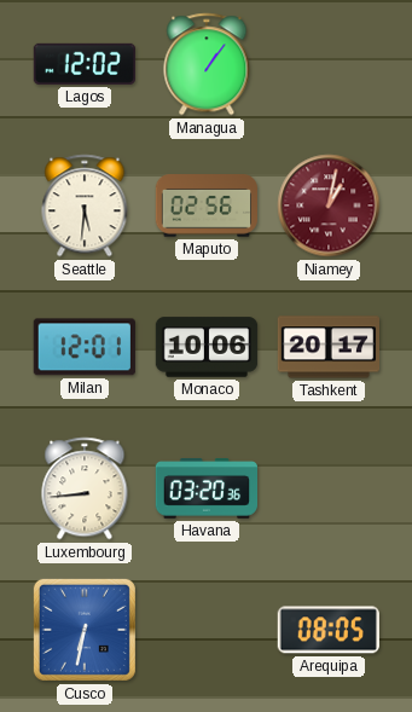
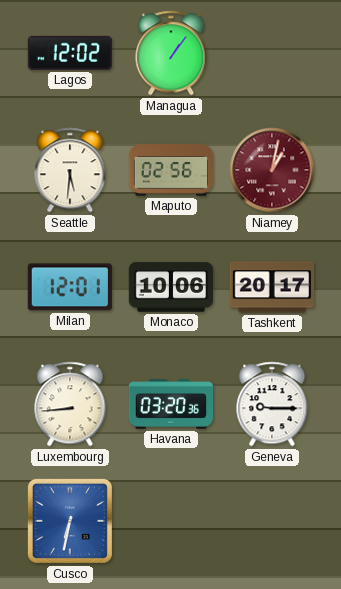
Geneva: none -> 9:15
Arequipa: 08:05 -> none
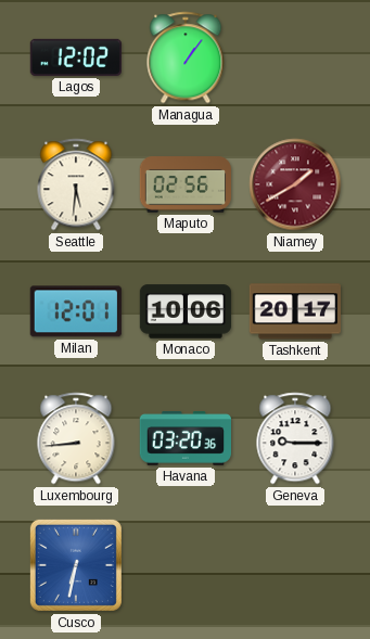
Niamey: 1:02 -> 1:40
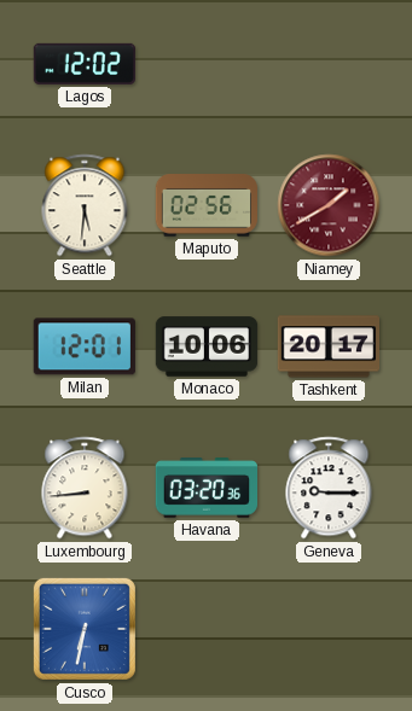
Managua: 1:06 -> none
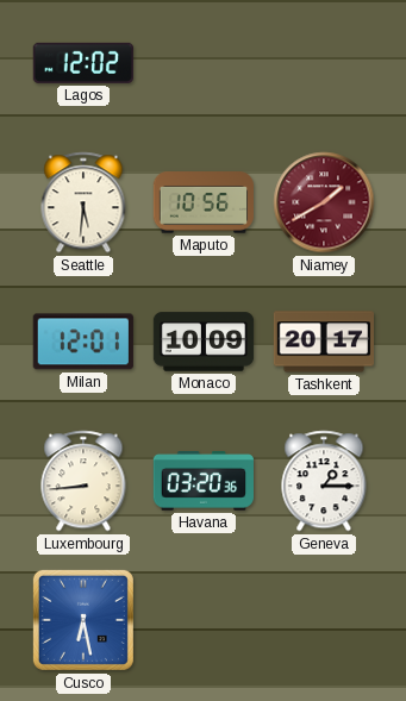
Maputo: 02:56 -> 10:56
Monaco: 10:06 -> 10:09
Geneva: 9:15 -> 1:15
Cusco: 6:32 -> 6:28
